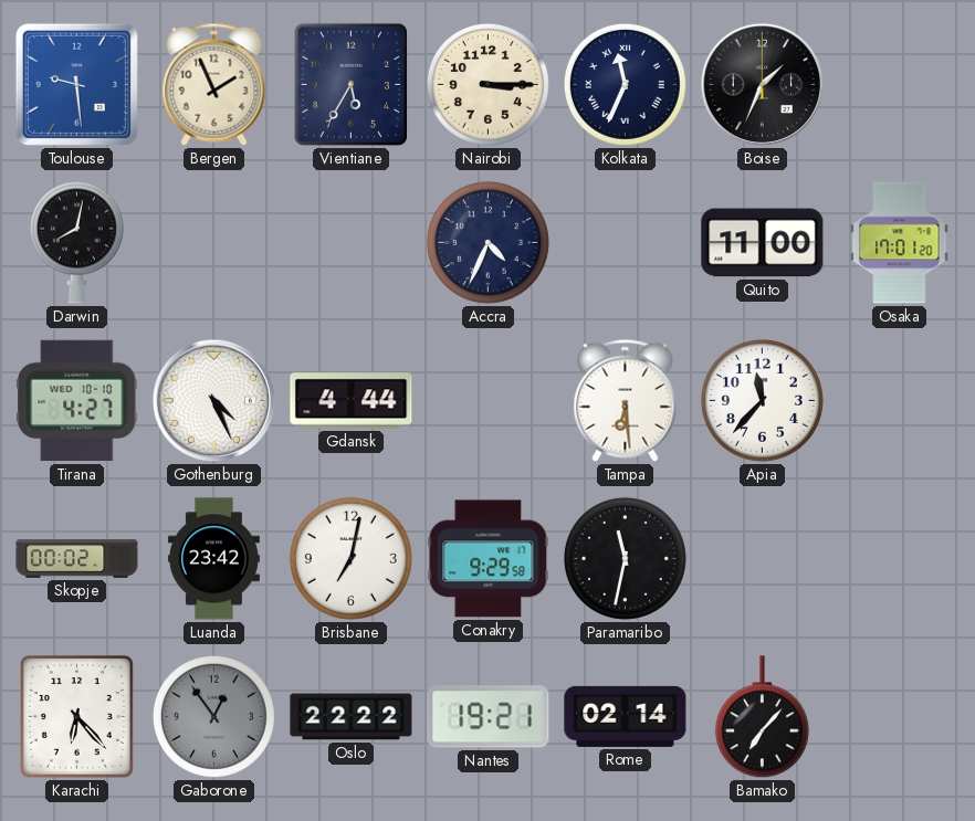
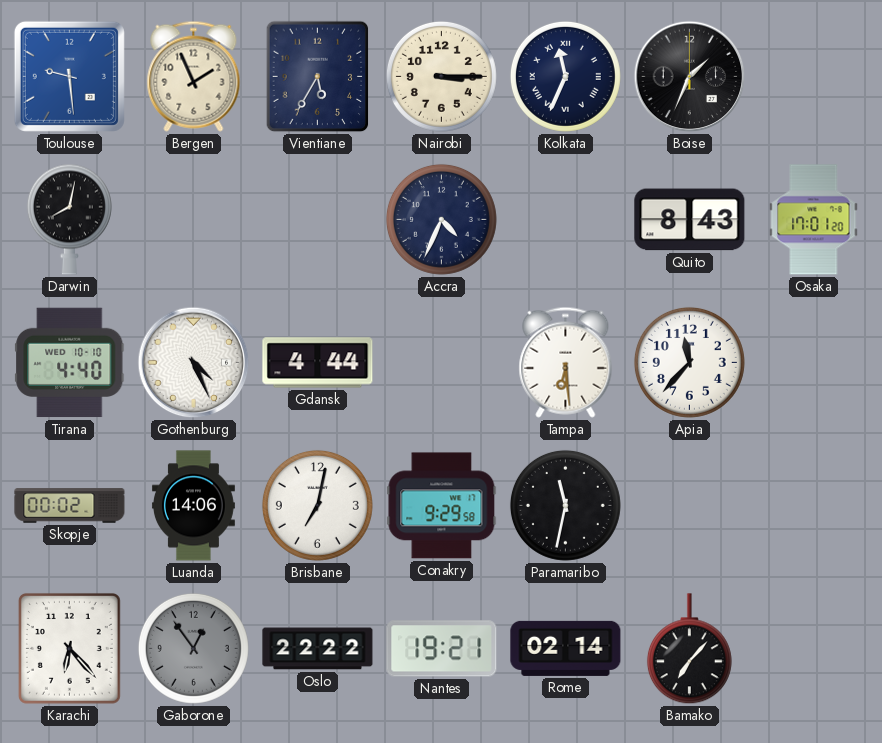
Quito: 11:00 -> 8:43
Tirana: 4:27 -> 4:40
Luanda: 23:42 -> 14:06
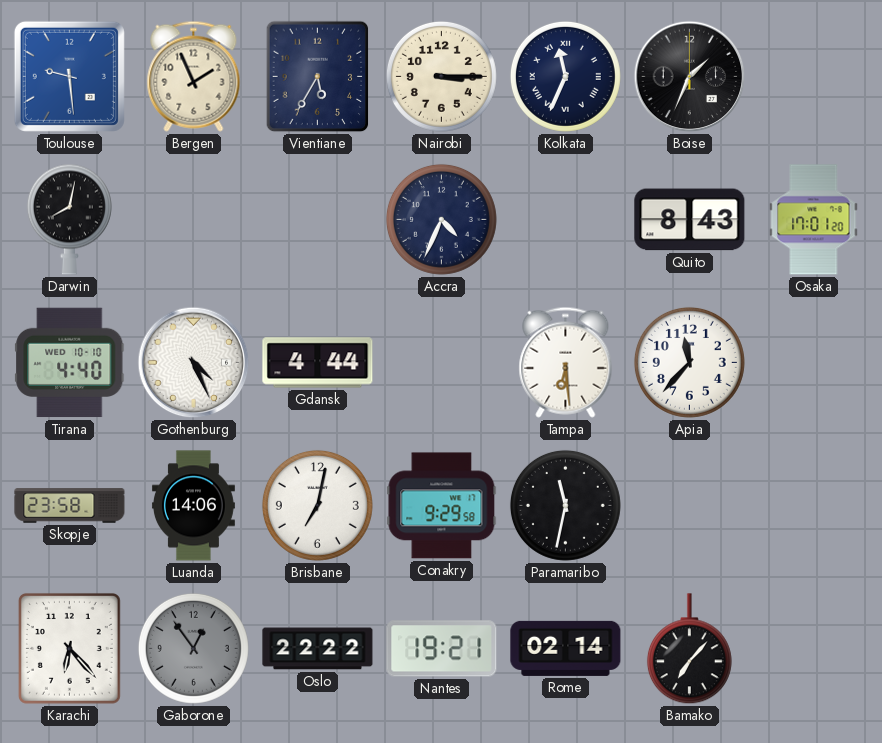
Skopje: 00:02 -> 23:58
